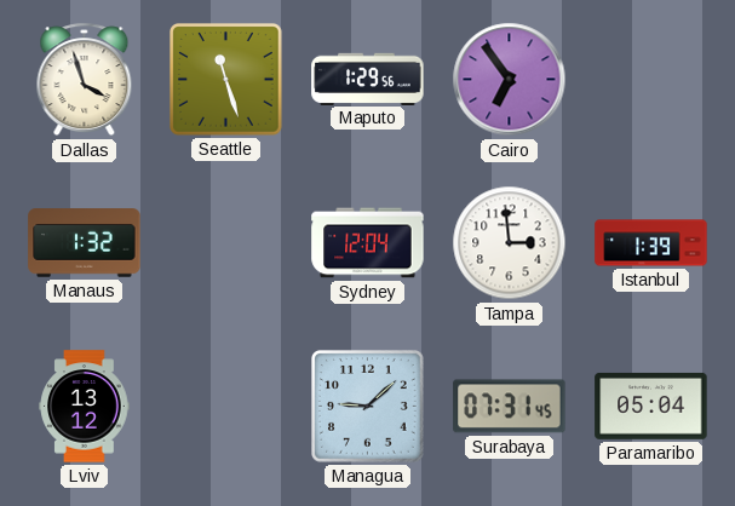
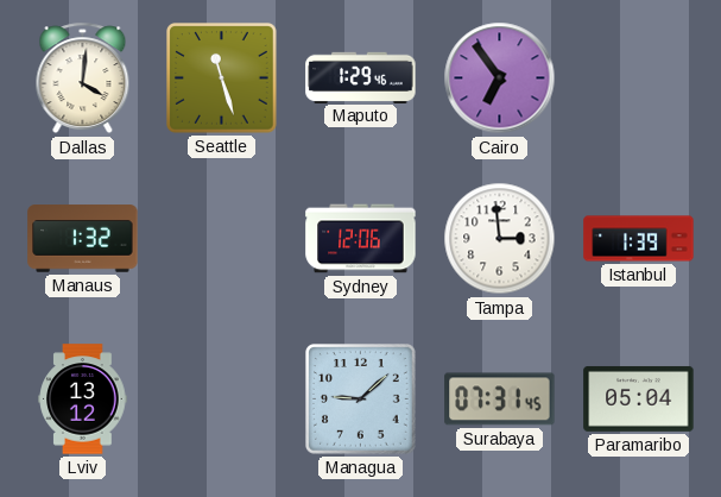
Dallas: 3:57 -> 4:01
Maputo: 1:29:56 -> 1:29:46
Sydney: 12:04 -> 12:06
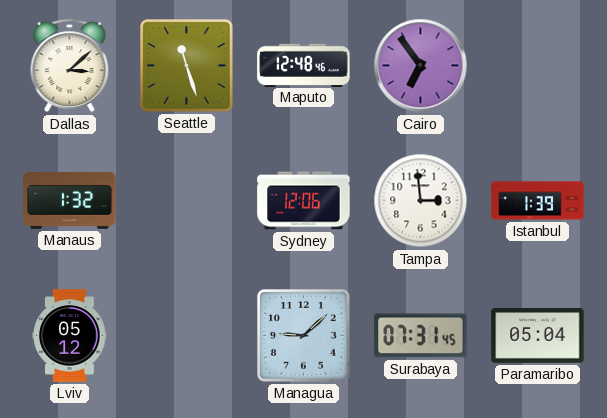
Dallas: 4:01 -> 3:08
Maputo: 1:29 -> 12:48
Lviv: 13:12 -> 05:12
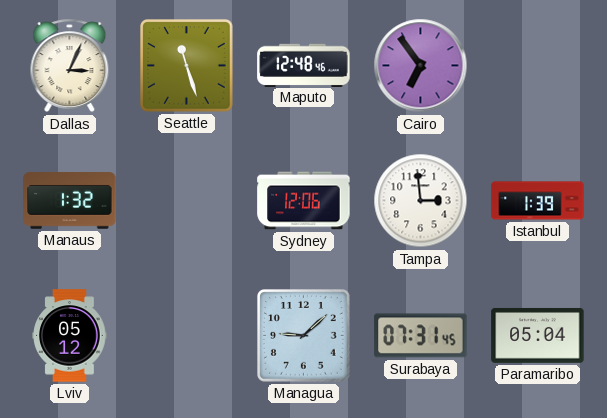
Dallas: 3:08 -> 3:04
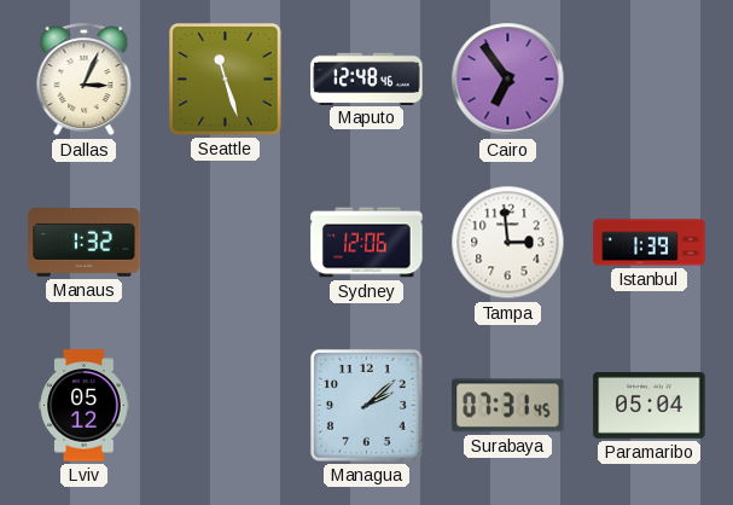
Managua: 9:08 -> 2:08
